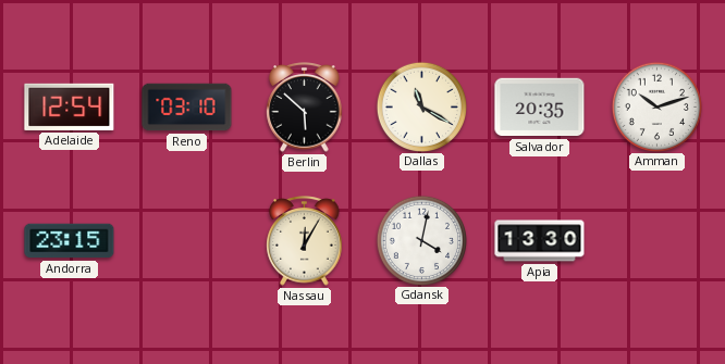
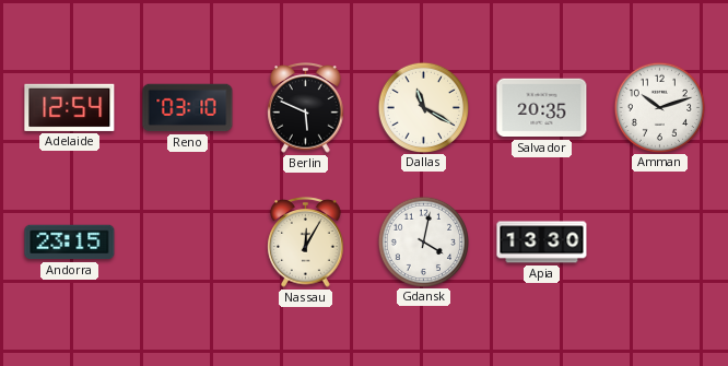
Berlin: 5:52 -> 5:49
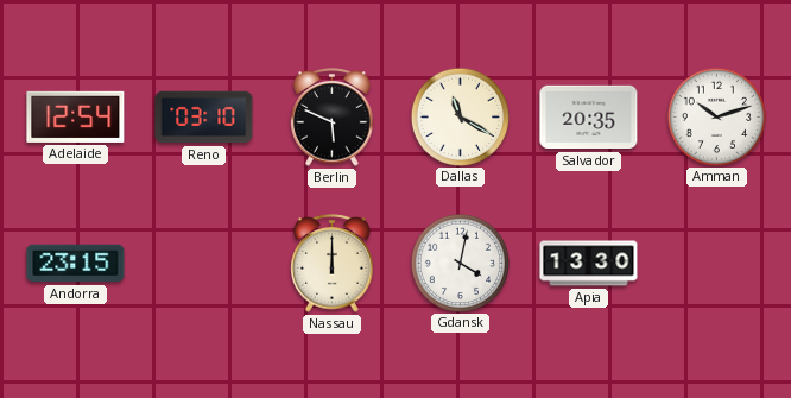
Nassau: 12:05 -> 12:00
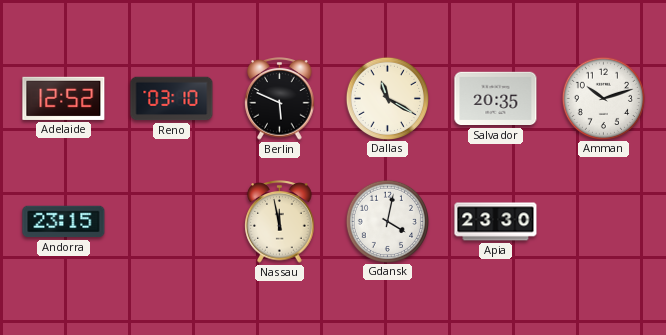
Adelaide: 12:54 -> 12:52
Nassau: 12:00 -> 11:58
Apia: 13:30 -> 23:30
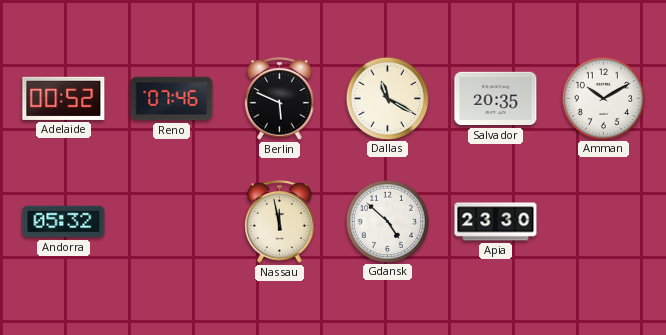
Adelaide: 12:52 -> 00:52
Reno: 03:10 -> 07:46
Amman: 10:12 -> 10:10
Andorra: 23:15 -> 05:32
Gdansk: 4:02 -> 4:52
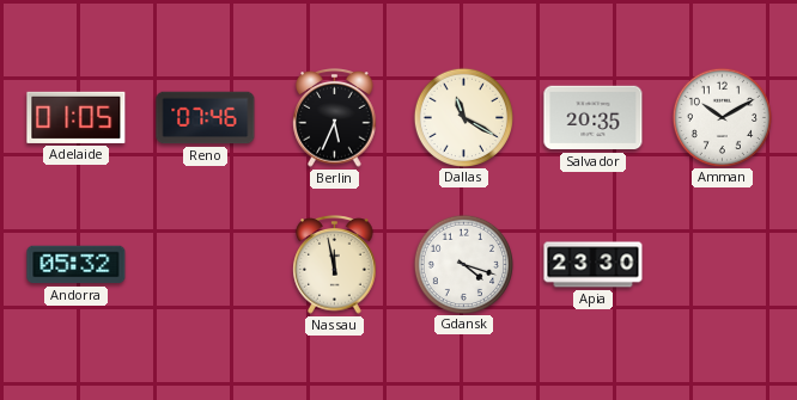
Adelaide: 00:52 -> 01:05
Berlin: 5:49 -> 5:34
Gdansk: 4:52 -> 4:18
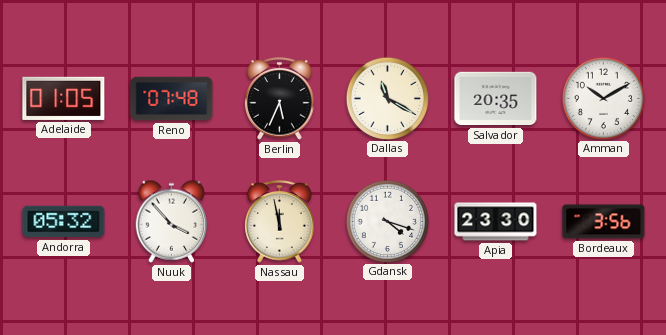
Reno: 07:46 -> 07:48
Nuuk: none -> 3:53
Bordeaux: none -> 3:56
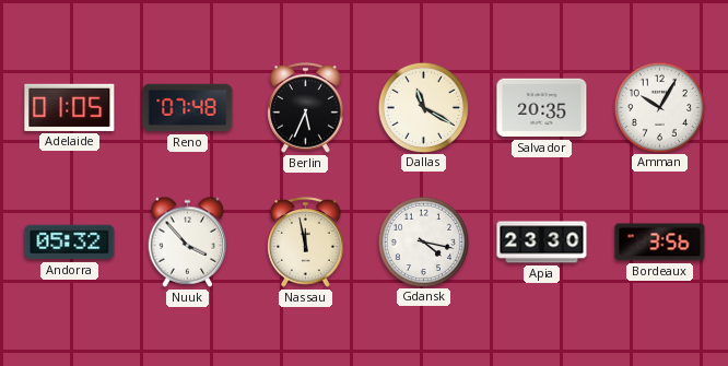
Amman: 10:10 -> 10:05
Gdansk: 4:18 -> 4:17
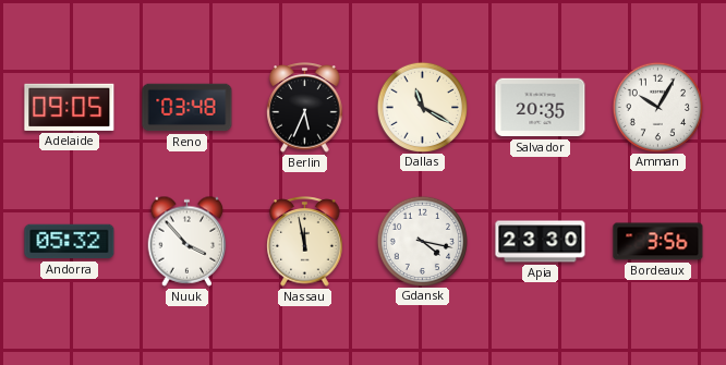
Adelaide: 01:05 -> 09:05
Reno: 07:48 -> 03:48
